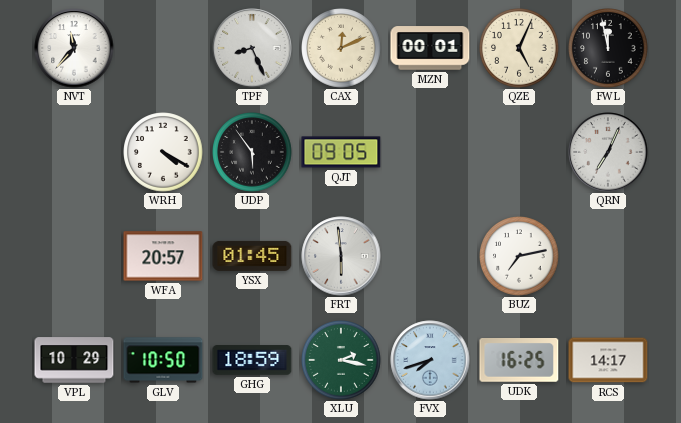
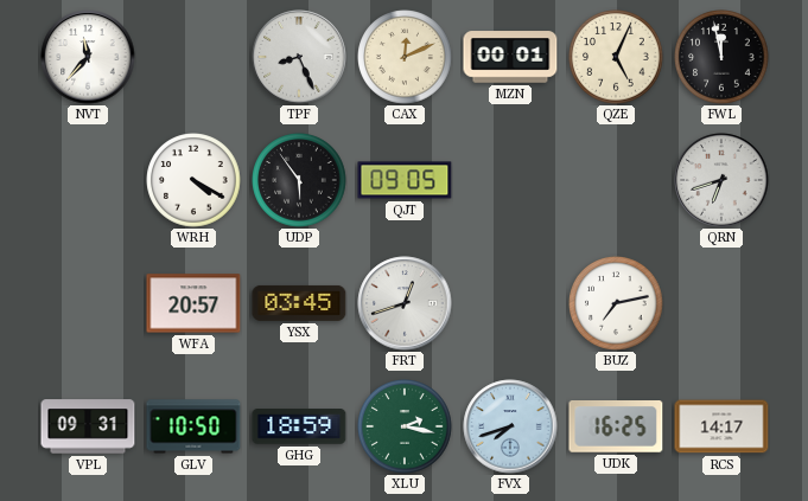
QRN: 7:04 -> 6:42
YSX: 01:45 -> 03:45
FRT: 5:59 -> 12:42
VPL: 10:29 -> 09:31
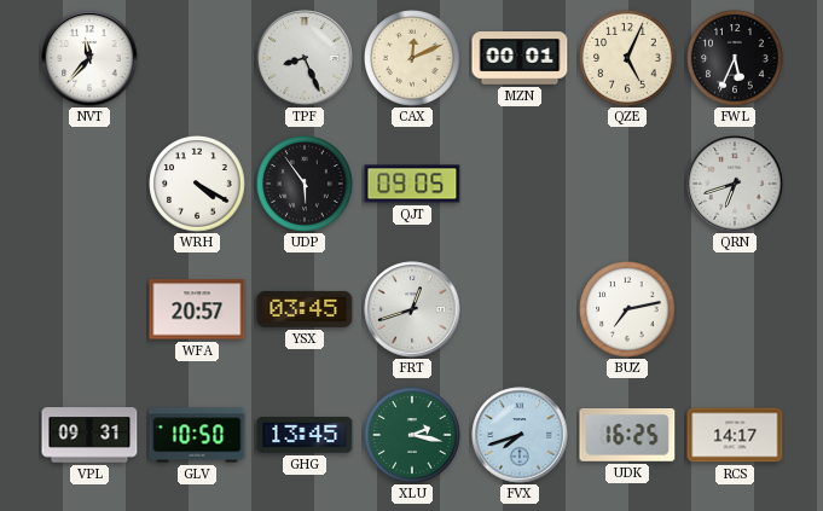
FWL: 11:58 -> 5:34
GHG: 18:59 -> 13:45
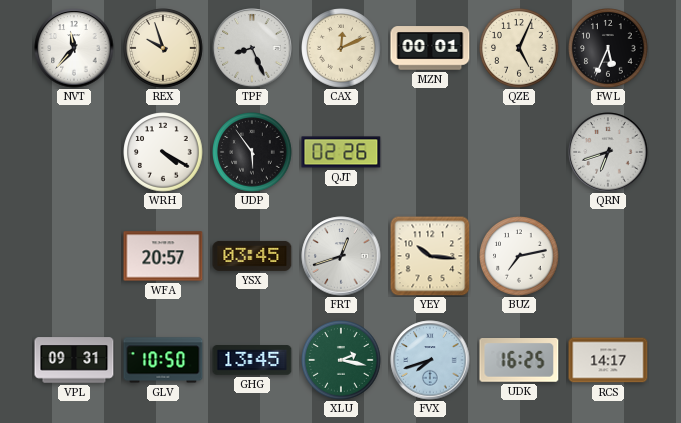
REX: none -> 9:57
QJT: 09:05 -> 02:26
YEY: none -> 10:16
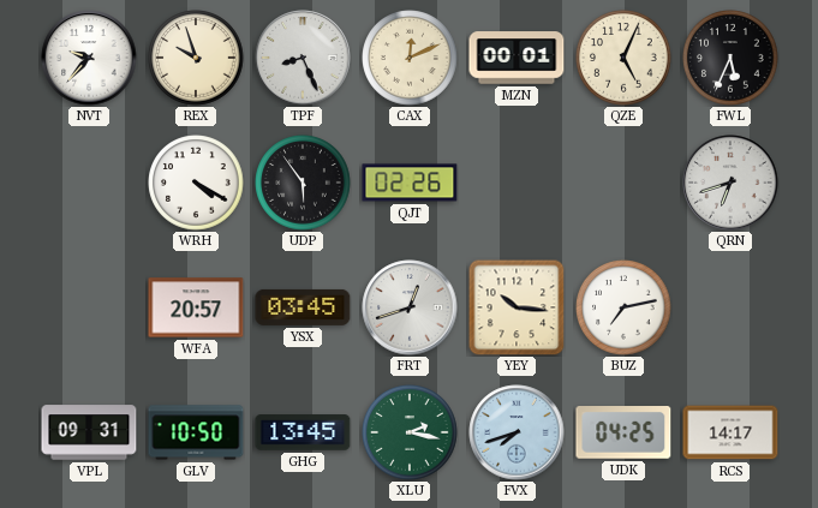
NVT: 11:37 -> 9:37
UDK: 16:25 -> 04:25
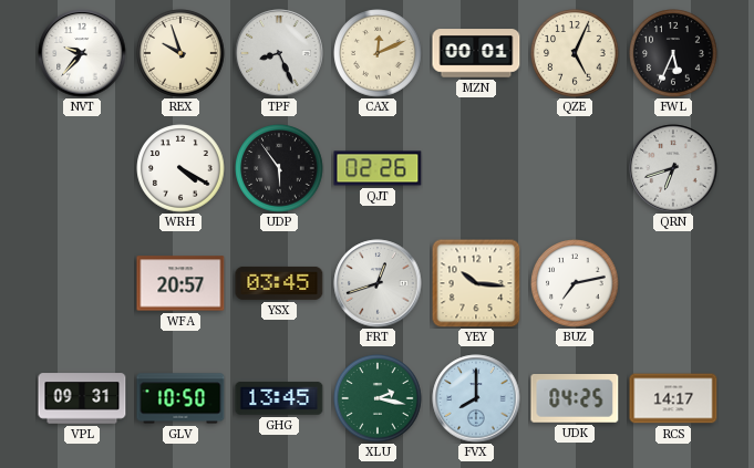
FVX: 7:42 -> 8:00
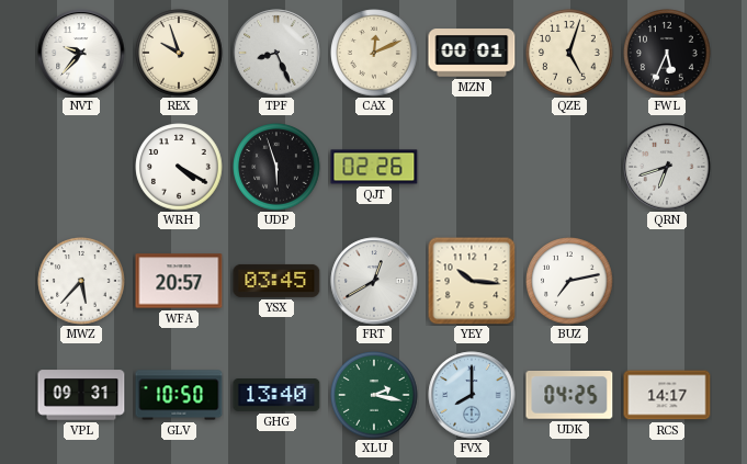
QZE: 5:04 -> 5:03
UDP: 5:54 -> 5:57
MWZ: none -> 5:37
FRT: 12:42 -> 12:40
GHG: 13:45 -> 13:40
